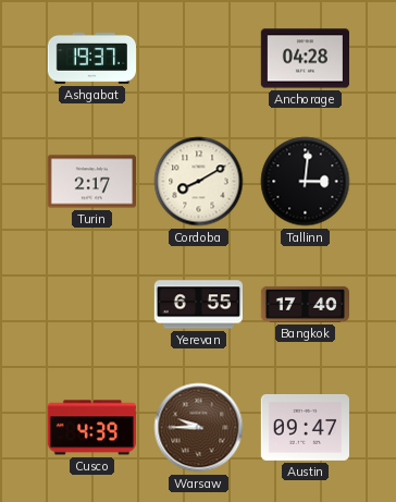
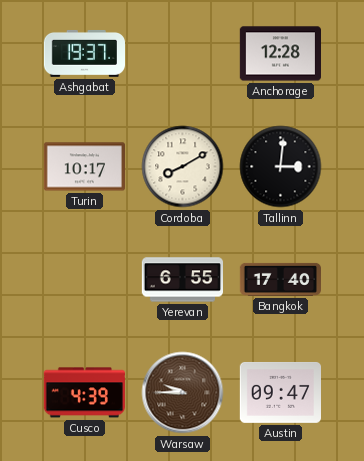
Anchorage: 04:28 -> 12:28
Turin: 2:17 -> 10:17
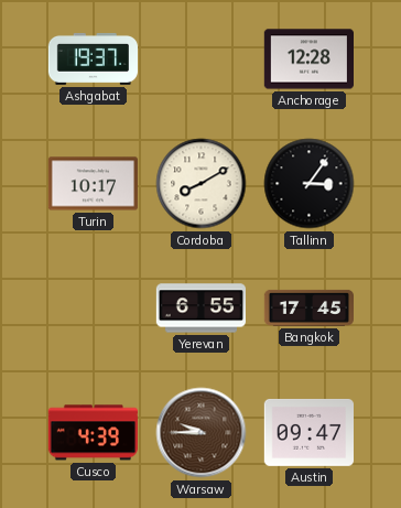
Tallinn: 3:01 -> 3:06
Bangkok: 17:40 -> 17:45
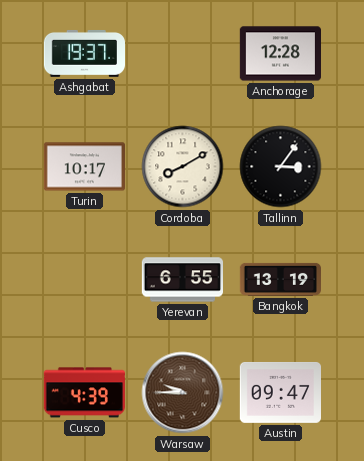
Bangkok: 17:45 -> 13:19
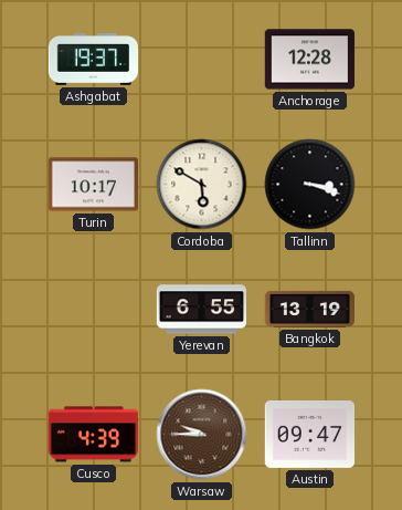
Cordoba: 8:10 -> 5:50
Tallinn: 3:06 -> 3:18
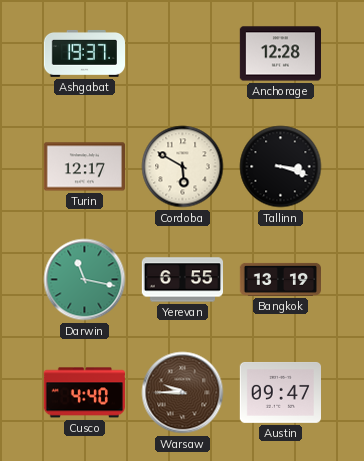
Turin: 10:17 -> 12:17
Darwin: none -> 11:17
Cusco: 4:39 -> 4:40
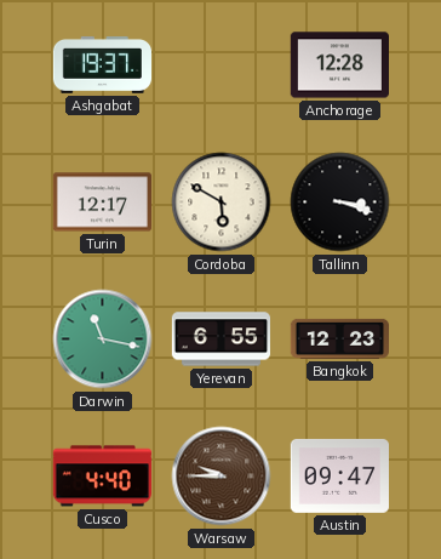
Bangkok: 13:19 -> 12:23
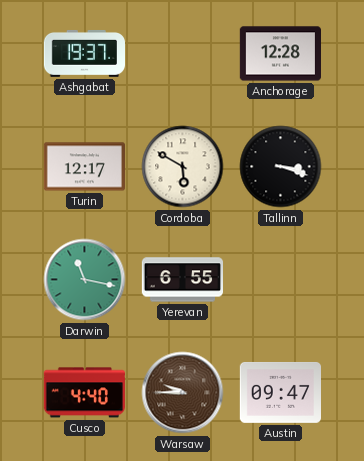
Bangkok: 12:23 -> none
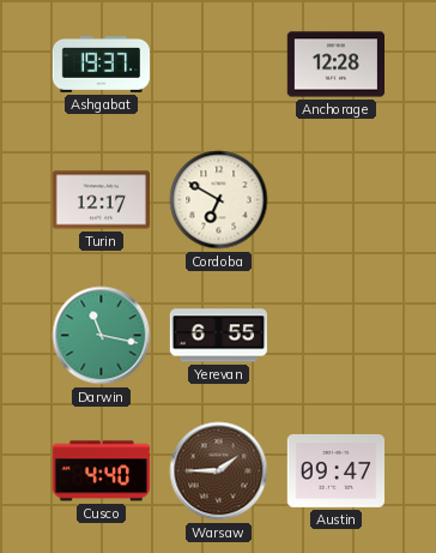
Cordoba: 5:50 -> 6:50
Tallinn: 3:18 -> none
Warsaw: 9:45 -> 1:45
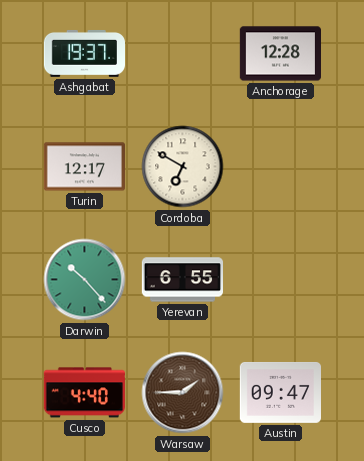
Darwin: 11:17 -> 10:23
